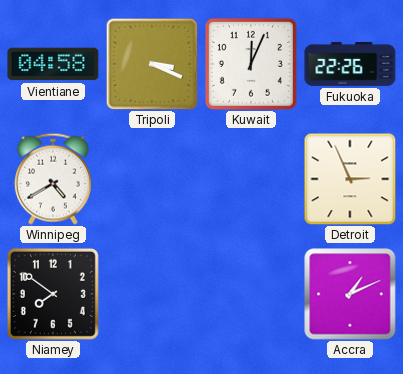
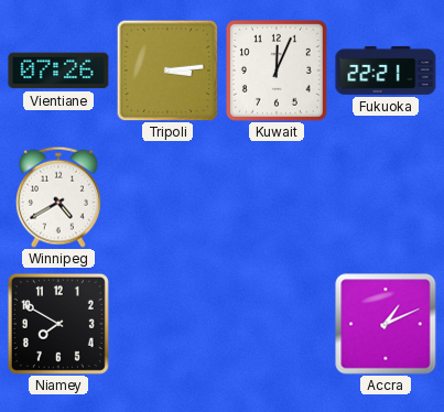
Vientiane: 04:58 -> 07:26
Tripoli: 3:19 -> 3:14
Fukuoka: 22:26 -> 22:21
Detroit: 2:56 -> none
Niamey: 7:51 -> 7:50
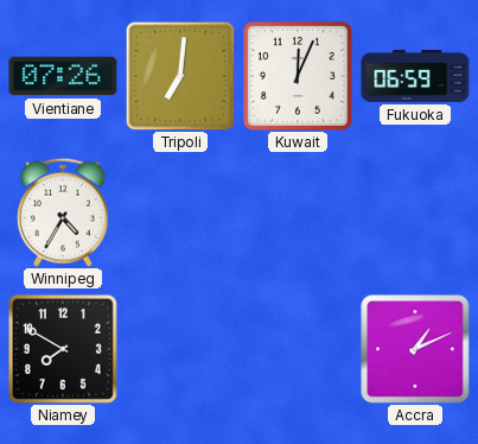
Tripoli: 3:14 -> 7:01
Fukuoka: 22:21 -> 06:59
Winnipeg: 4:40 -> 4:35
